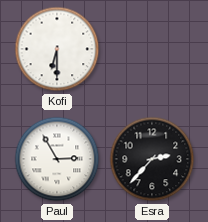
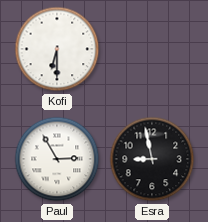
Esra: 2:37 -> 8:58
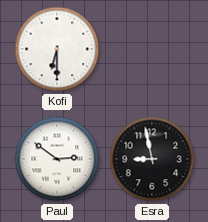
Paul: 2:55 -> 2:51
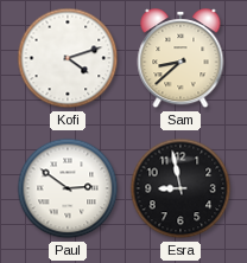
Kofi: 6:30 -> 4:12
Sam: none -> 8:38
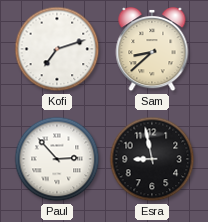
Kofi: 4:12 -> 7:12
Paul: 2:51 -> 2:53
